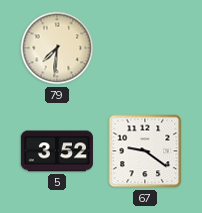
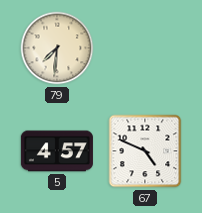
5: 3:52 -> 4:57
67: 9:21 -> 4:49
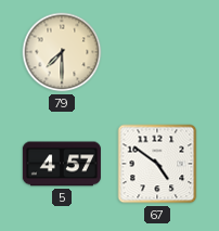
79: 7:31 -> 7:30
67: 4:49 -> 4:51
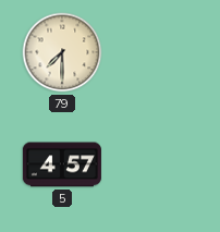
67: 4:51 -> none
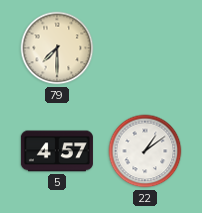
22: none -> 1:09
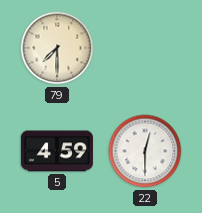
5: 4:57 -> 4:59
22: 1:09 -> 12:30
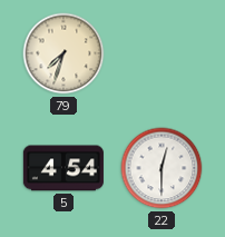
79: 7:30 -> 7:33
5: 4:59 -> 4:54
